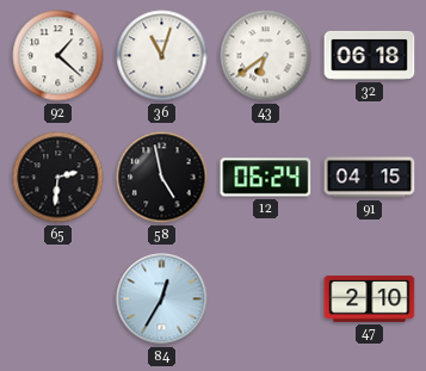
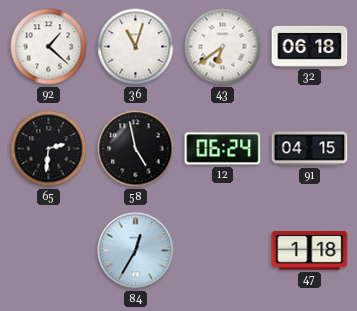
47: 2:10 -> 1:18
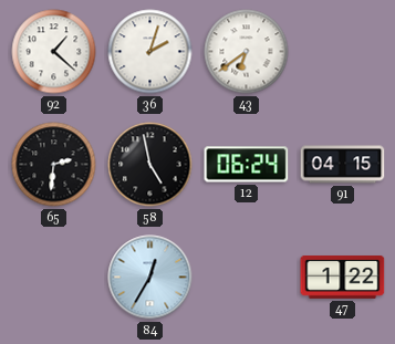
36: 11:03 -> 2:03
32: 06:18 -> none
47: 1:18 -> 1:22
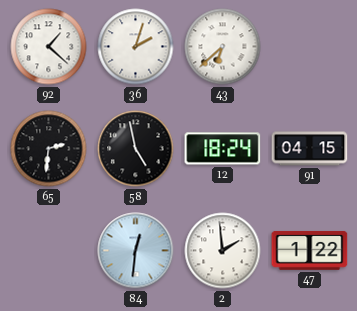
43: 6:39 -> 6:38
12: 06:24 -> 18:24
84: 12:35 -> 12:31
2: none -> 1:59
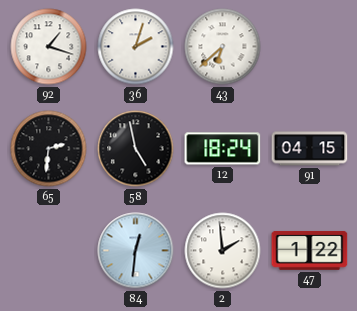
92: 1:22 -> 1:18
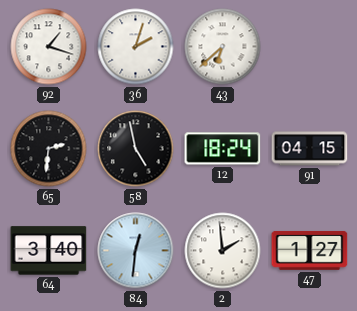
64: none -> 3:40
47: 1:22 -> 1:27
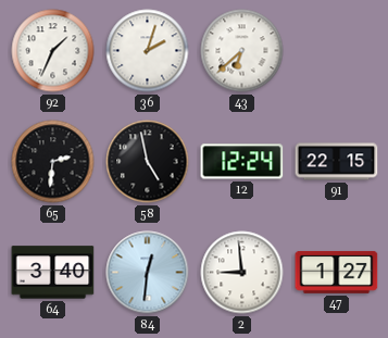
92: 1:18 -> 1:34
12: 18:24 -> 12:24
91: 04:15 -> 22:15
2: 1:59 -> 8:59
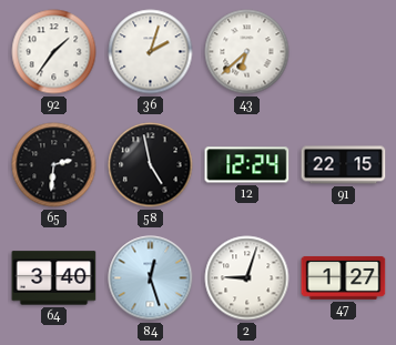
92: 1:34 -> 1:36
84: 12:31 -> 12:27
2: 8:59 -> 9:03
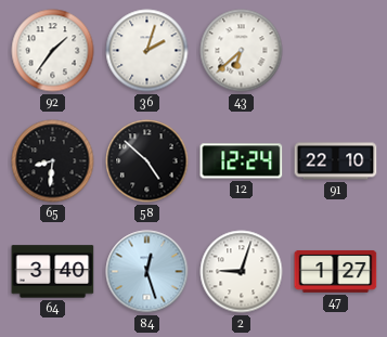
65: 2:31 -> 8:31
58: 4:58 -> 4:52
91: 22:15 -> 22:10
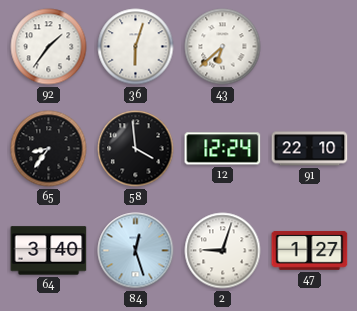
36: 2:03 -> 6:03
65: 8:31 -> 8:36
58: 4:52 -> 3:59
